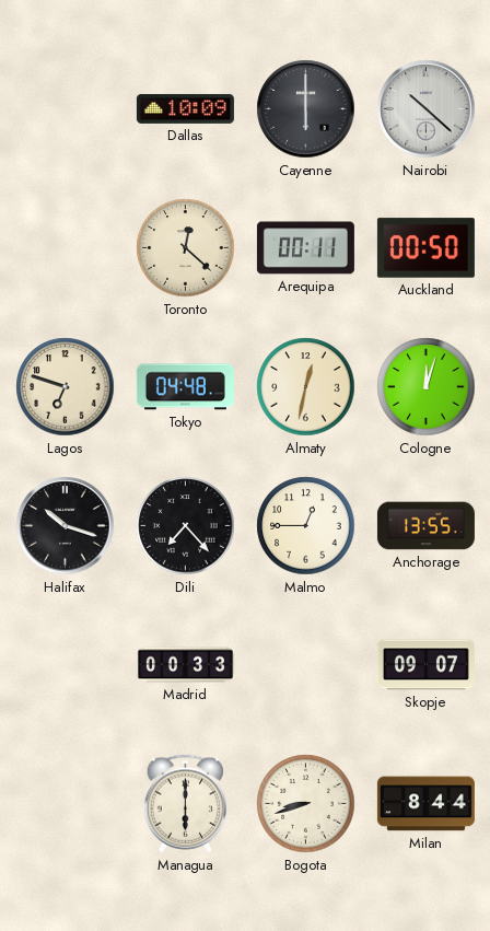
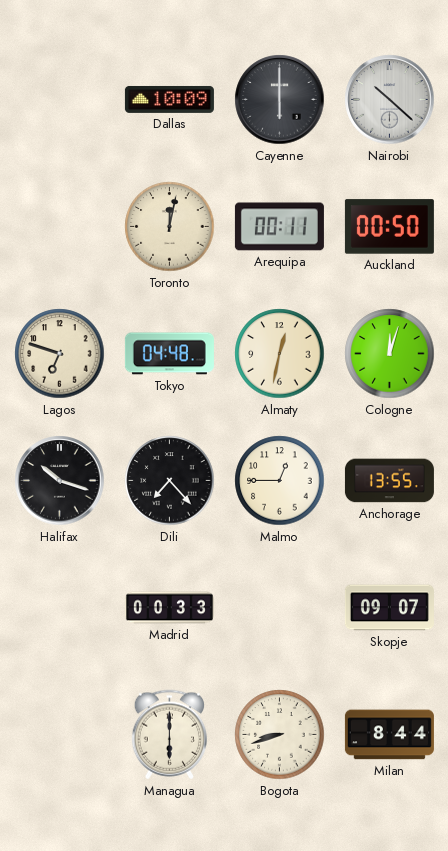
Toronto: 12:22 -> 12:02
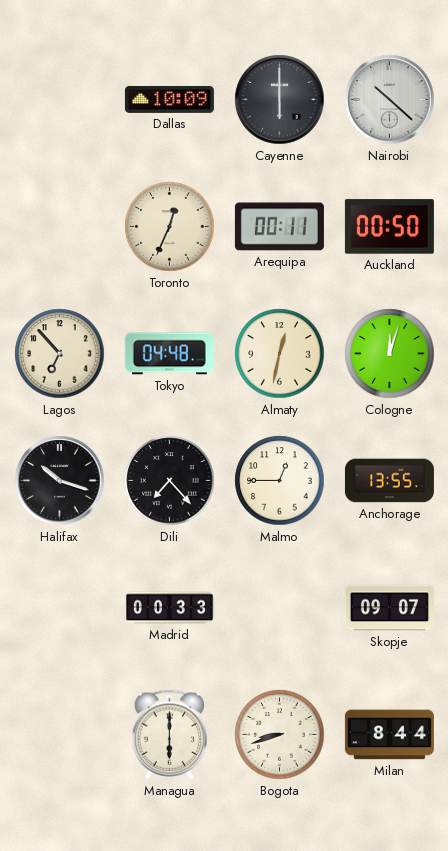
Toronto: 12:02 -> 12:34
Lagos: 6:48 -> 6:53
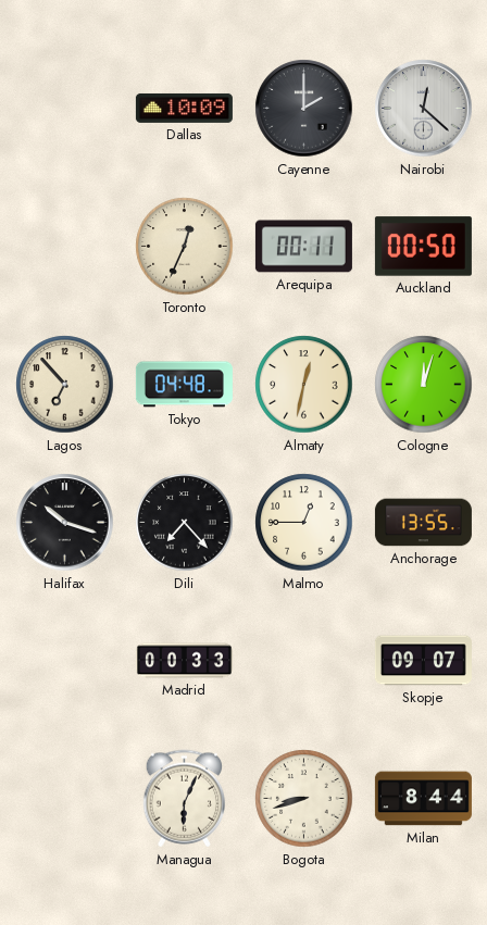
Cayenne: 6:00 -> 2:00
Nairobi: 10:22 -> 12:22
Managua: 6:00 -> 6:04
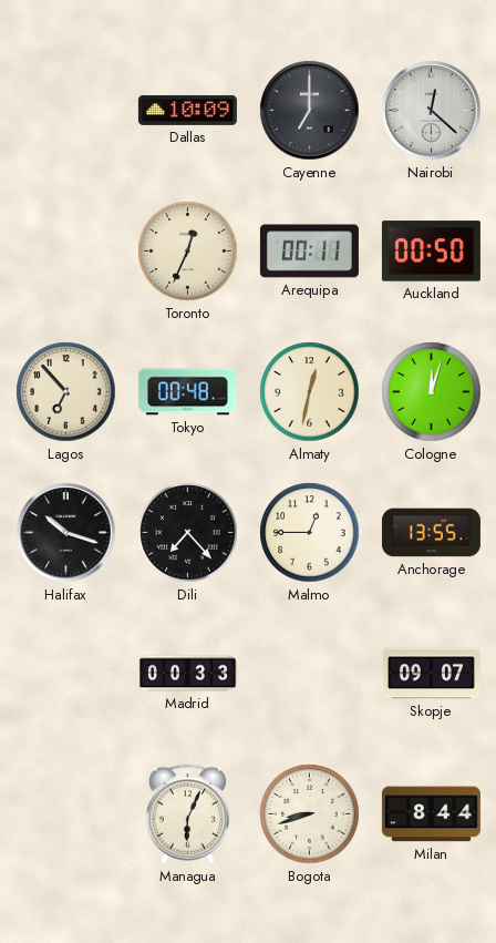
Cayenne: 2:00 -> 7:00
Tokyo: 04:48 -> 00:48
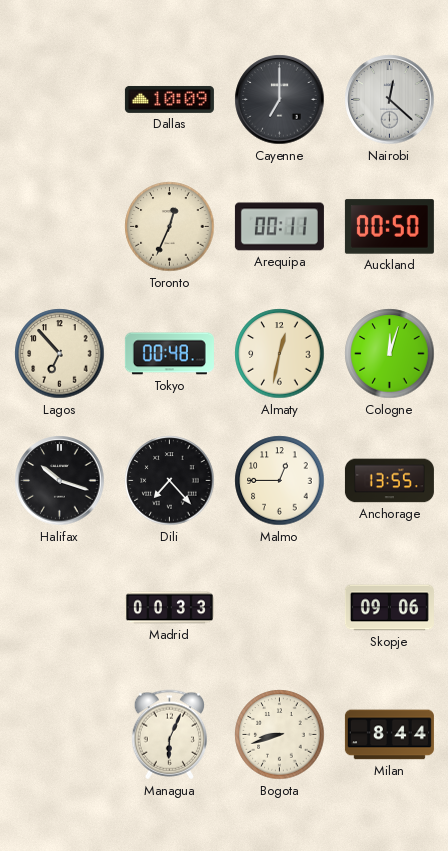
Skopje: 09:07 -> 09:06
